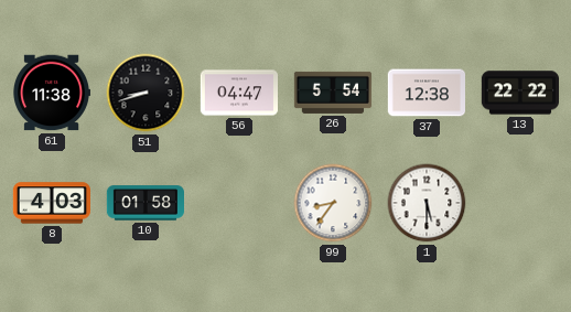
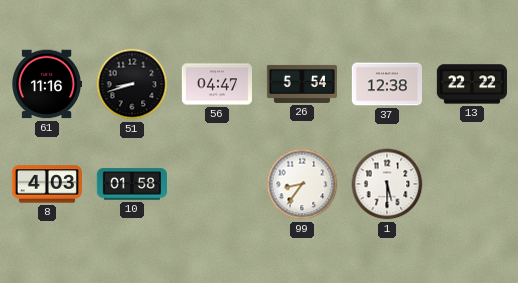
61: 11:38 -> 11:16
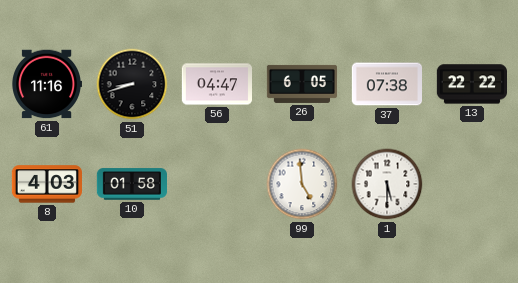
26: 5:54 -> 6:05
37: 12:38 -> 07:38
99: 8:36 -> 4:59
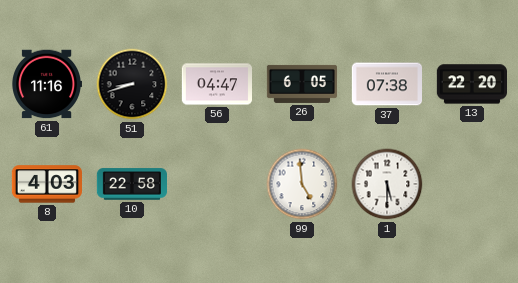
13: 22:22 -> 22:20
10: 01:58 -> 22:58
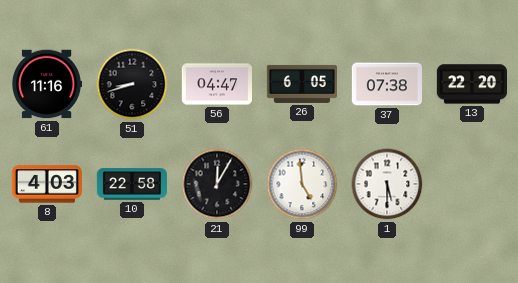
21: none -> 12:05
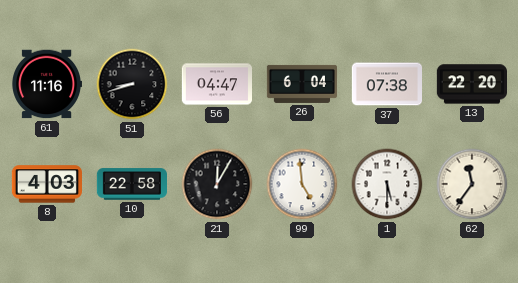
26: 6:05 -> 6:04
62: none -> 11:36
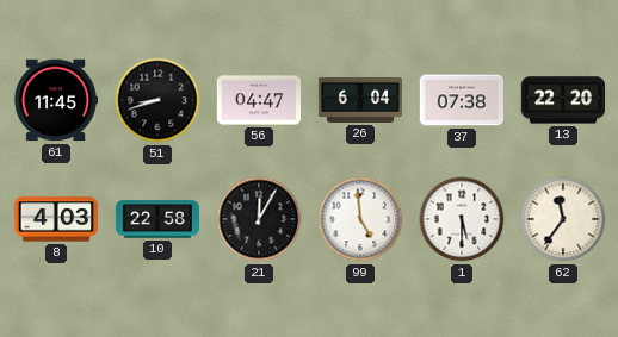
61: 11:16 -> 11:45
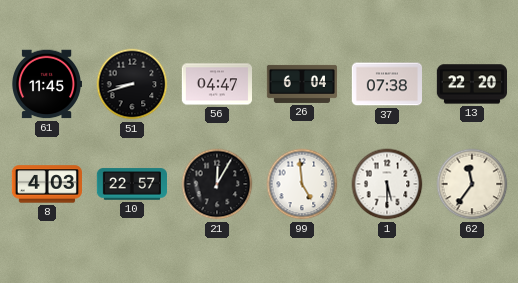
10: 22:58 -> 22:57
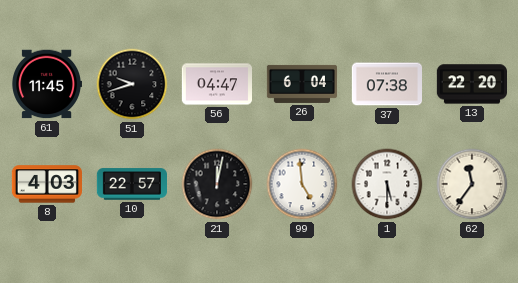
51: 8:42 -> 9:42
21: 12:05 -> 12:02
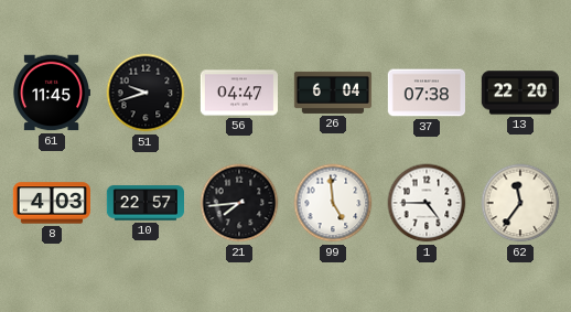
21: 12:02 -> 7:44
1: 5:30 -> 4:45
